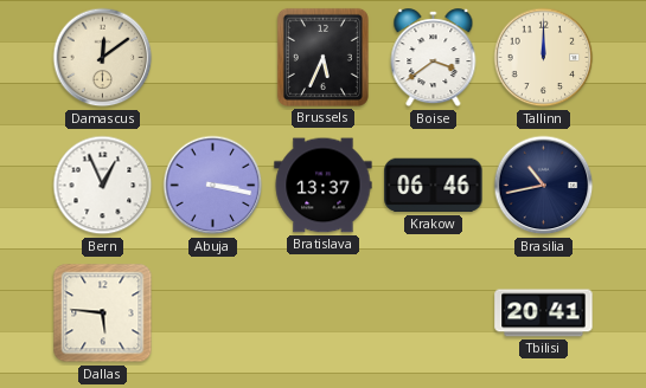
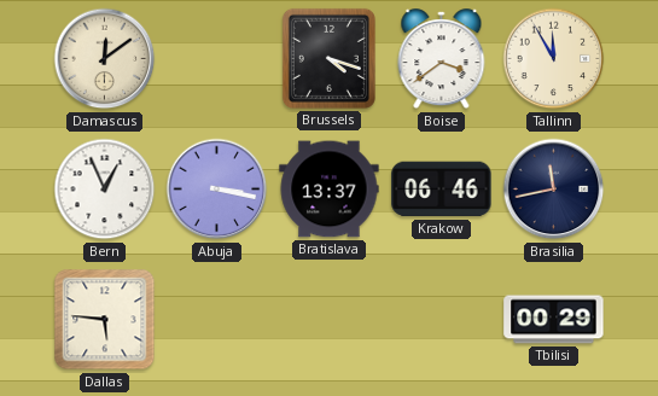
Brussels: 5:34 -> 4:18
Tallinn: 12:00 -> 11:55
Brasilia: 10:43 -> 11:43
Tbilisi: 20:41 -> 00:29
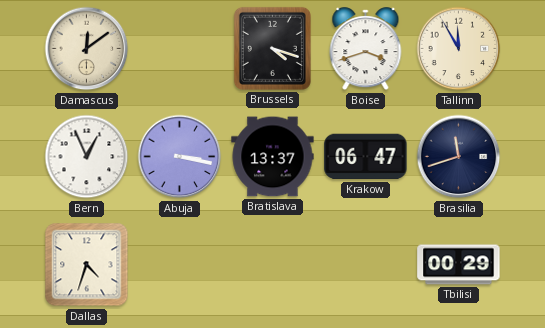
Boise: 3:39 -> 3:42
Krakow: 06:46 -> 06:47
Brasilia: 11:43 -> 11:42
Dallas: 5:46 -> 4:33
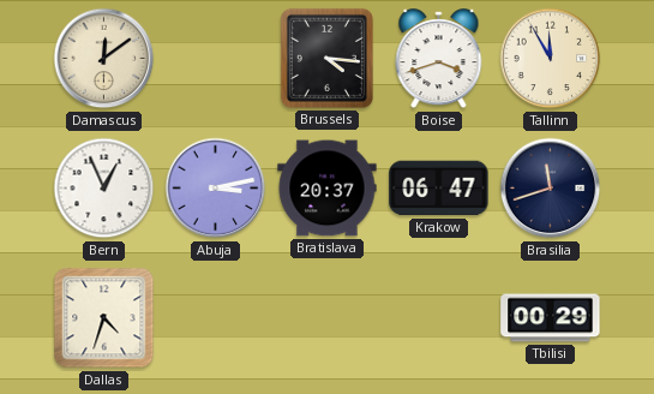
Brussels: 4:18 -> 4:16
Abuja: 3:17 -> 3:13
Bratislava: 13:37 -> 20:37
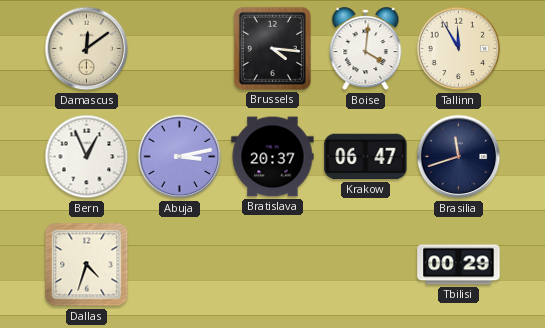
Boise: 3:42 -> 4:01
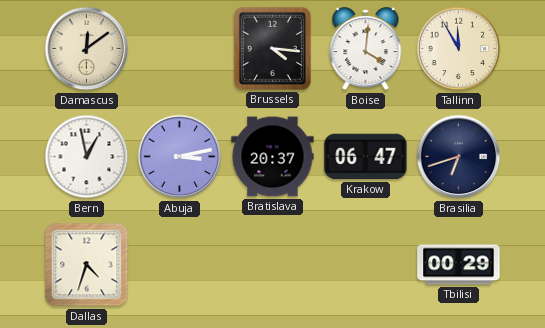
Bern: 12:56 -> 12:58
Brasilia: 11:42 -> 6:42
